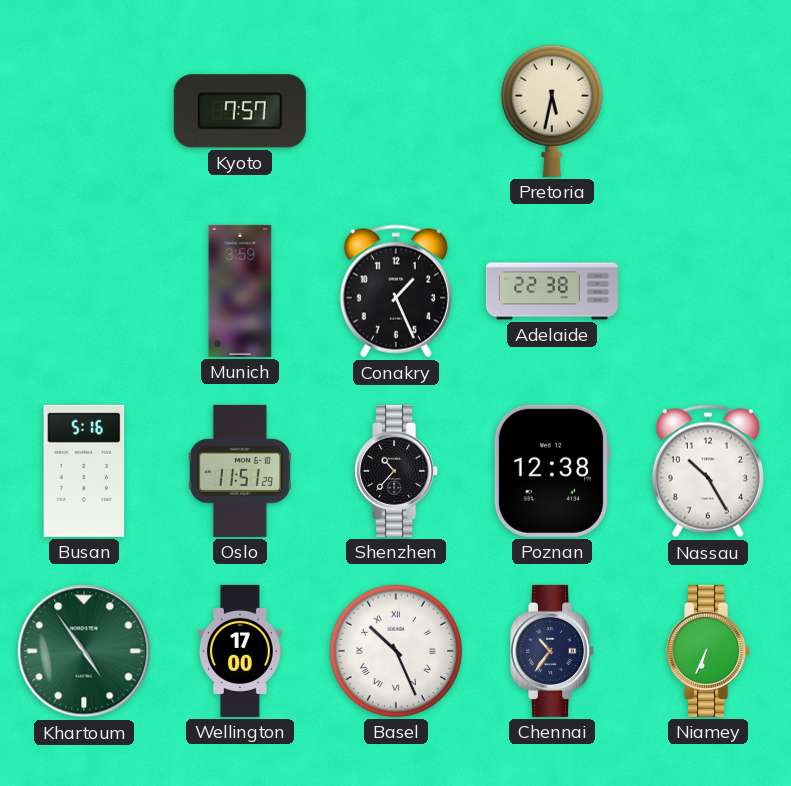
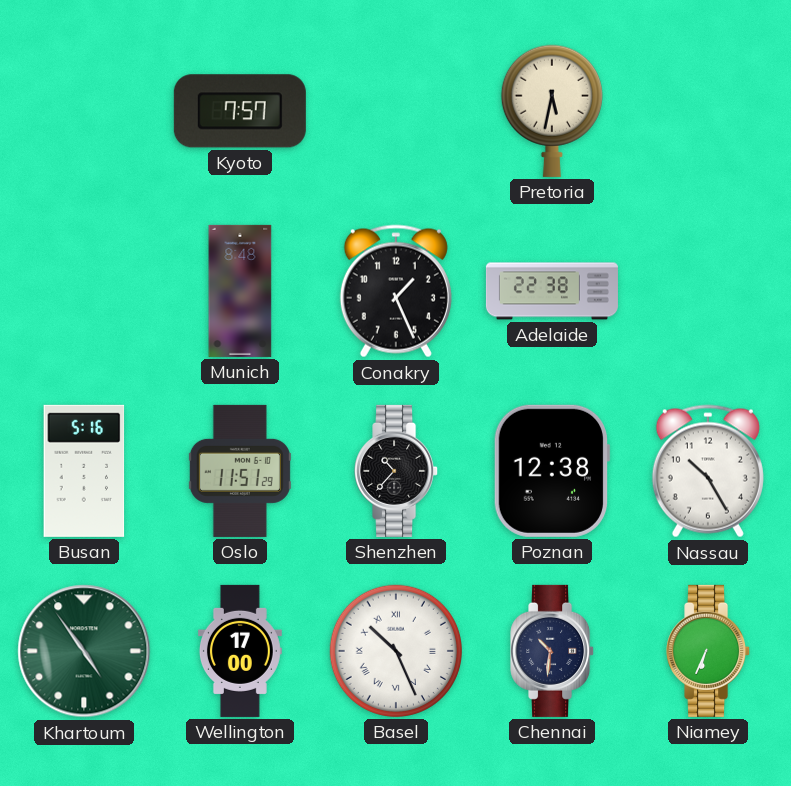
Munich: 3:59 -> 8:48
Chennai: 10:36 -> 10:31
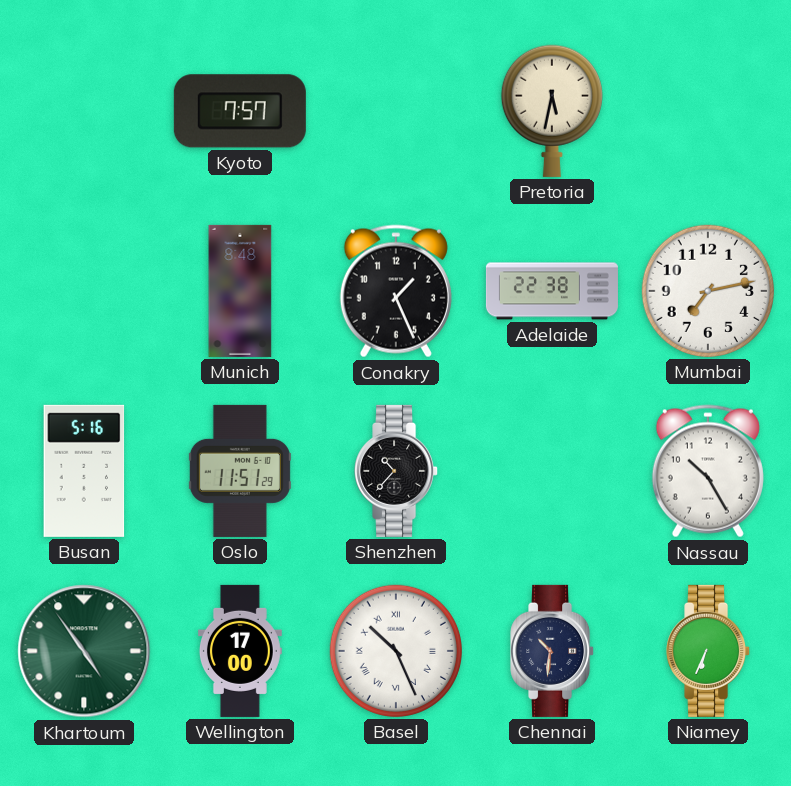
Mumbai: none -> 7:13
Poznan: 12:38 -> none
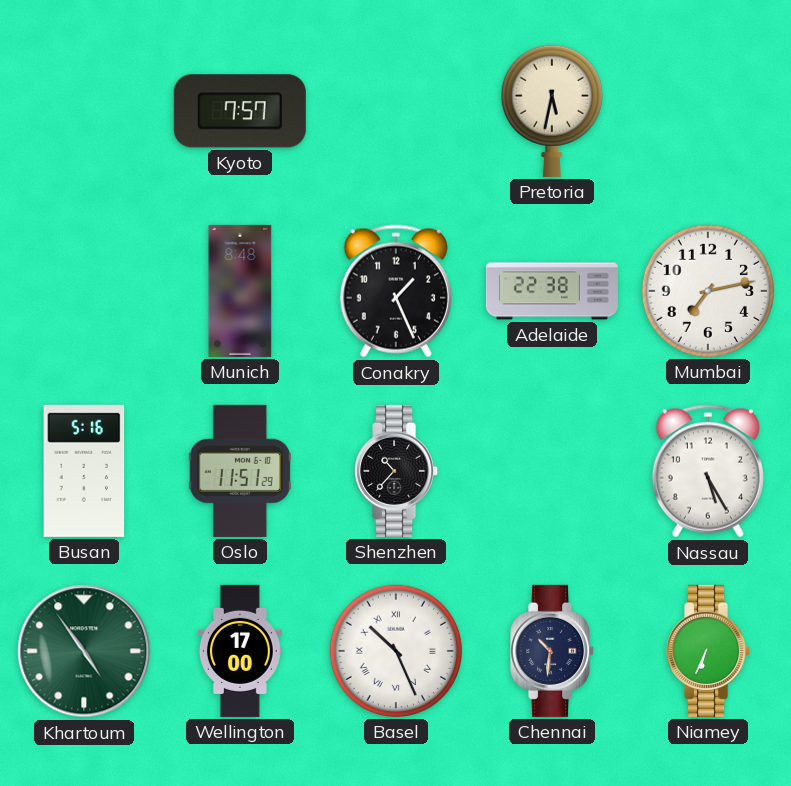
Nassau: 10:25 -> 5:25
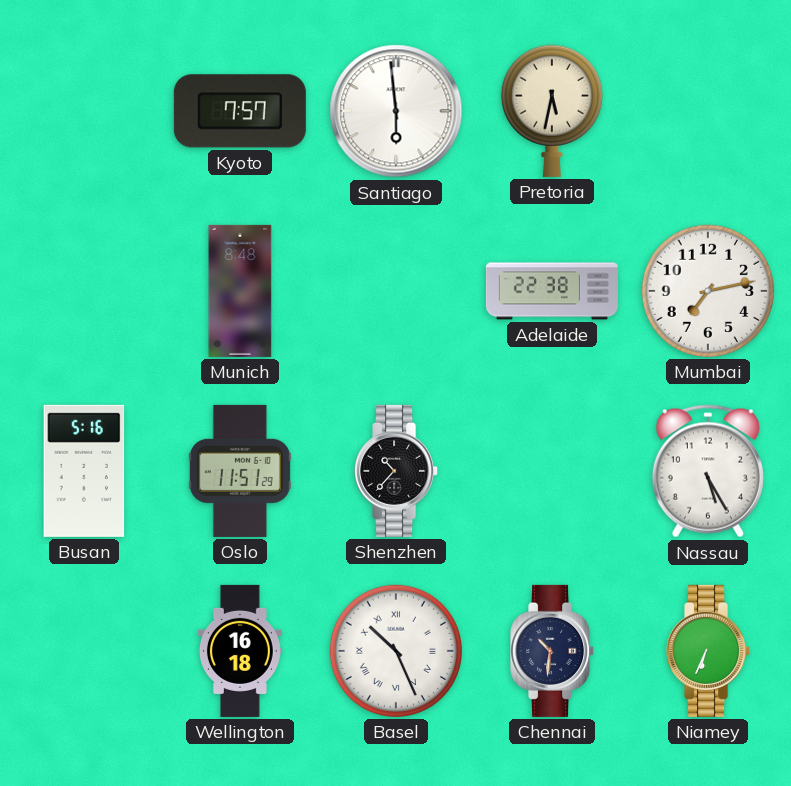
Santiago: none -> 5:59
Conakry: 1:26 -> none
Khartoum: 4:54 -> none
Wellington: 17:00 -> 16:18
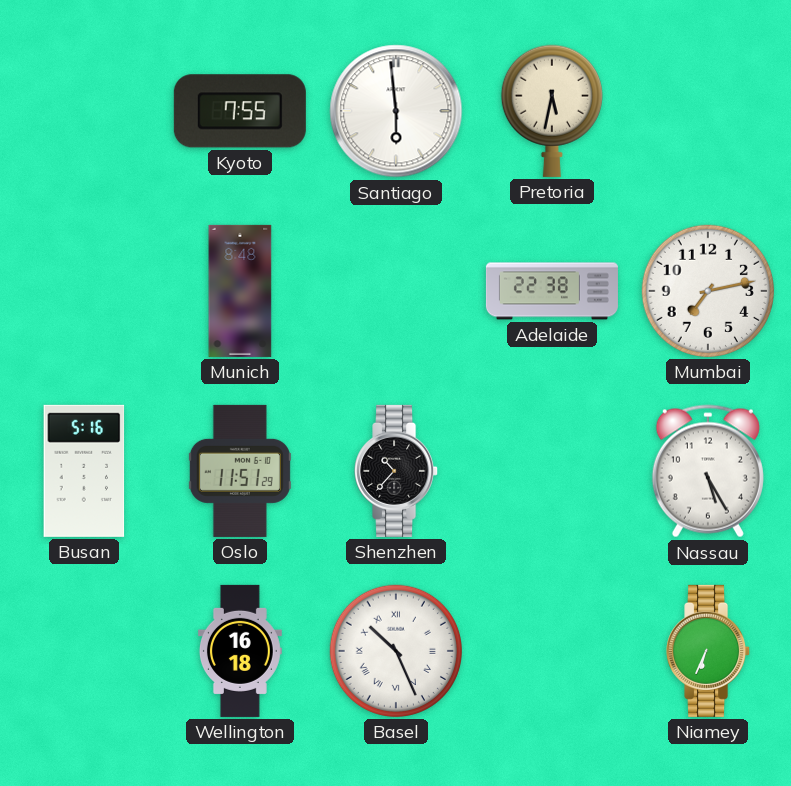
Kyoto: 7:57 -> 7:55
Chennai: 10:31 -> none
